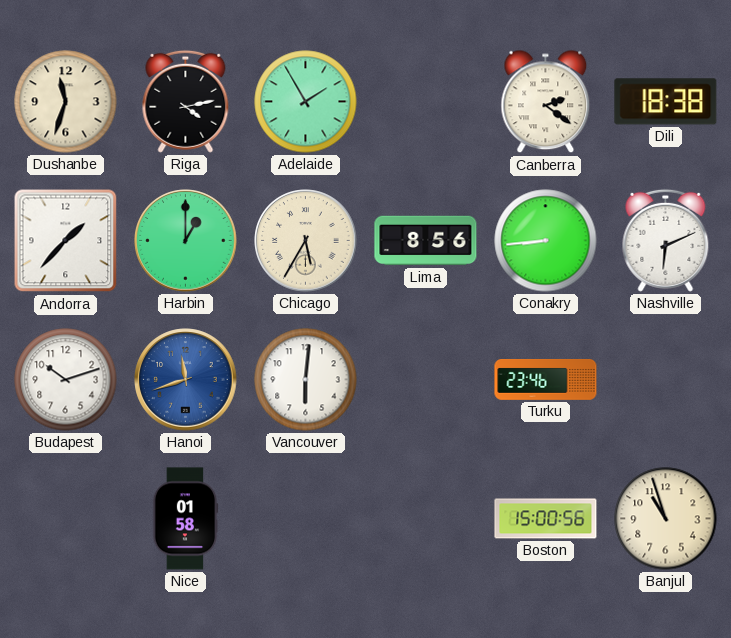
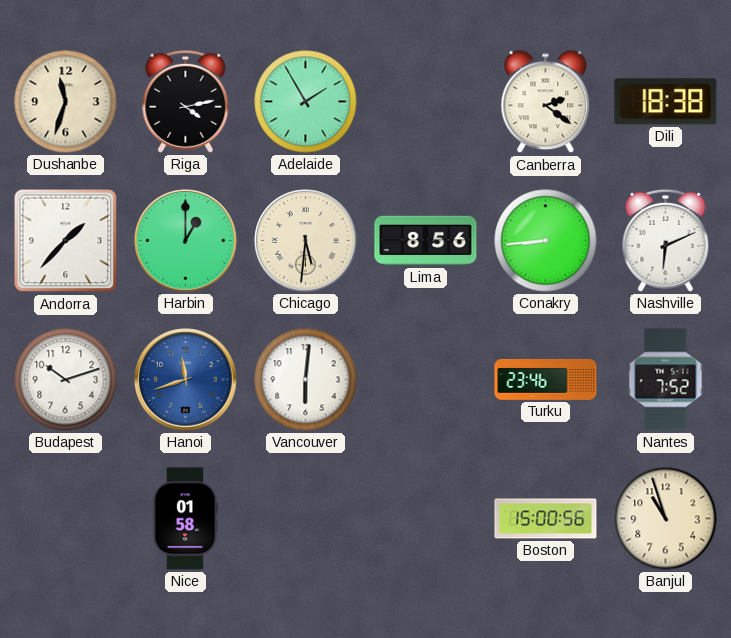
Chicago: 5:35 -> 5:31
Nantes: none -> 7:52
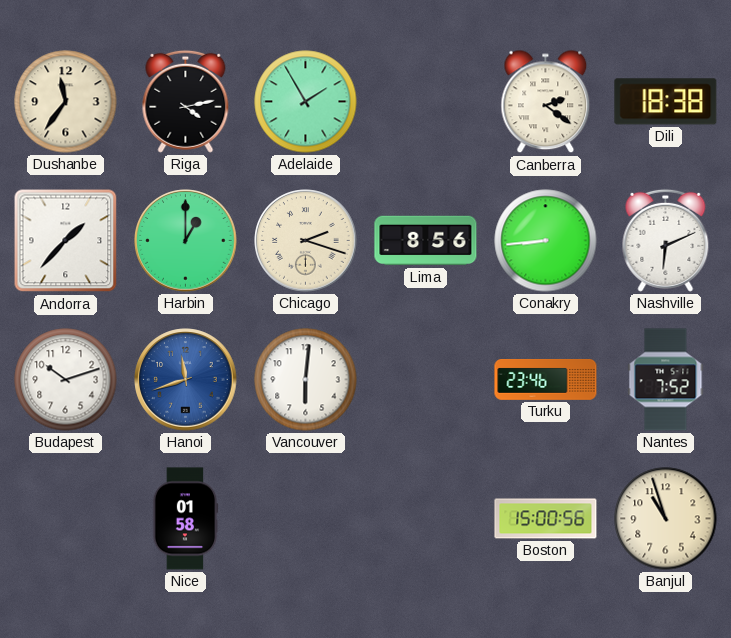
Dushanbe: 11:33 -> 11:36
Chicago: 5:31 -> 2:18
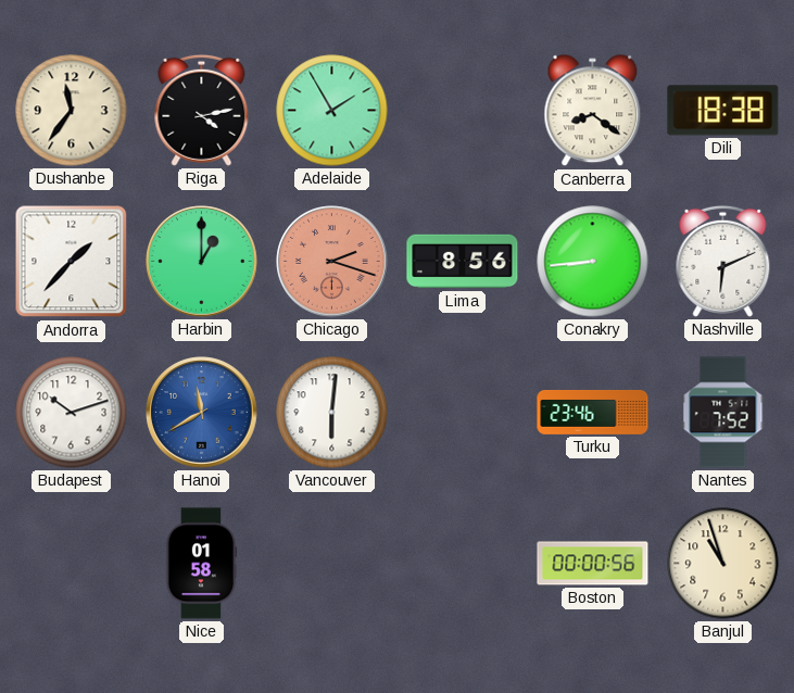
Canberra: 2:21 -> 8:21
Chicago dial: cream -> salmon
Hanoi: 11:42 -> 11:40
Boston: 15:00 -> 00:00
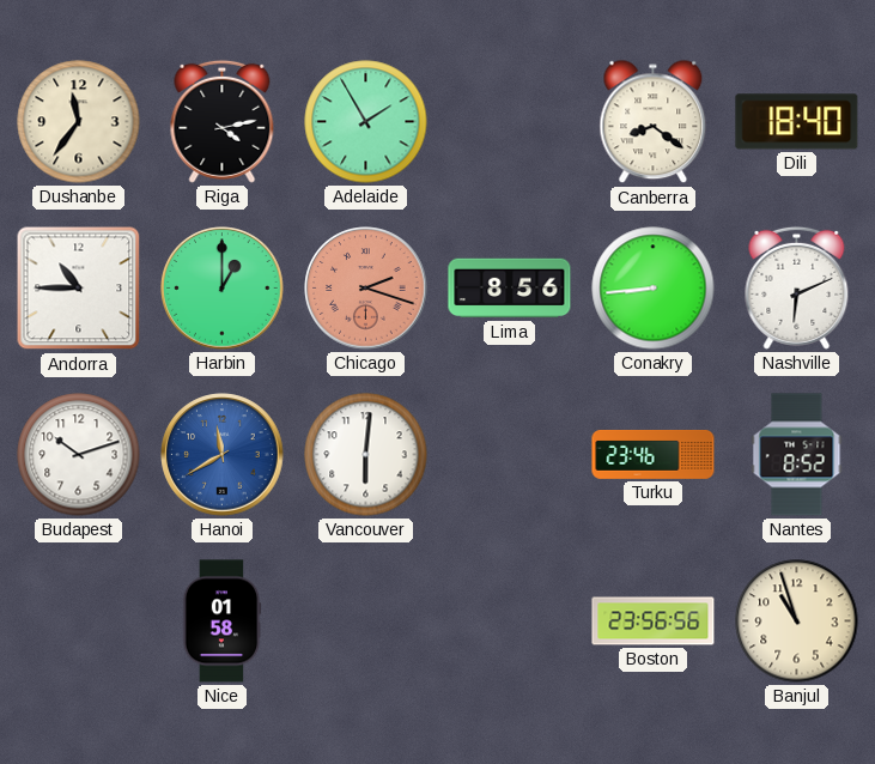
Dili: 18:38 -> 18:40
Andorra: 1:37 -> 10:45
Nantes: 7:52 -> 8:52
Boston: 00:00 -> 23:56
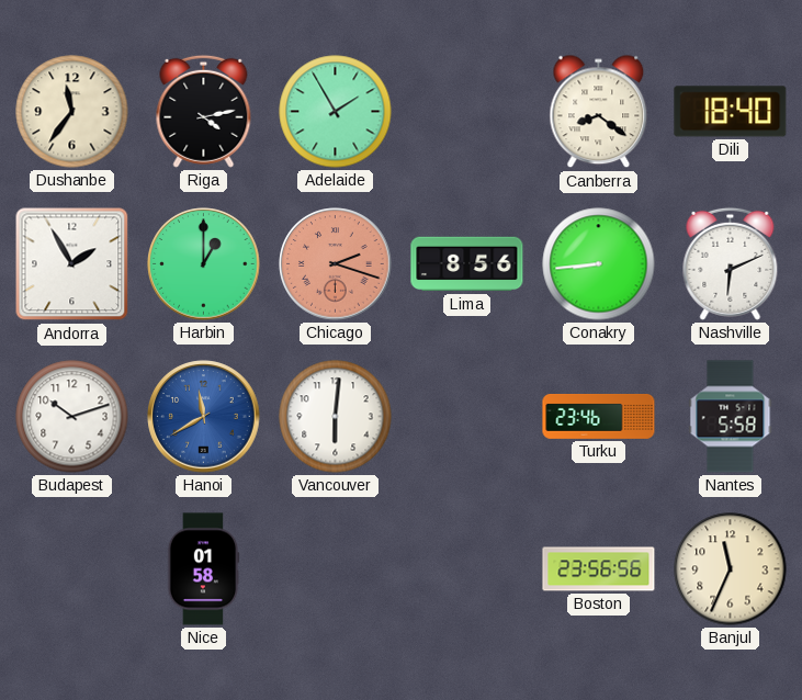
Andorra: 10:45 -> 1:55
Nantes: 8:52 -> 5:58
Banjul: 10:57 -> 11:34
